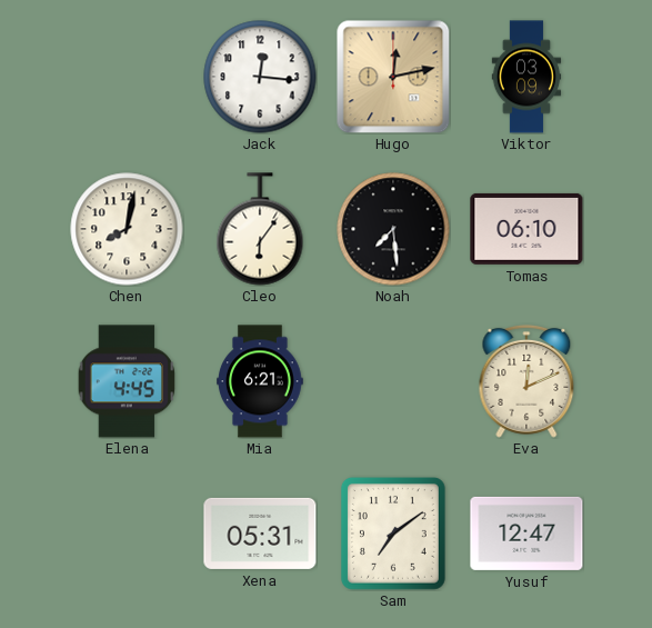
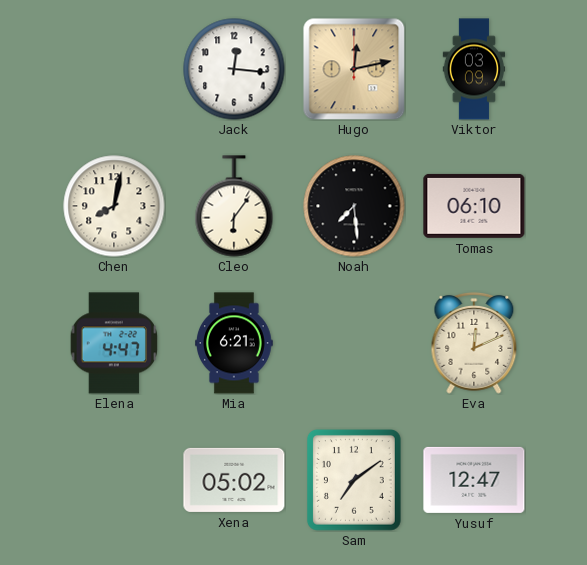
Elena: 4:45 -> 4:47
Xena: 05:31 -> 05:02
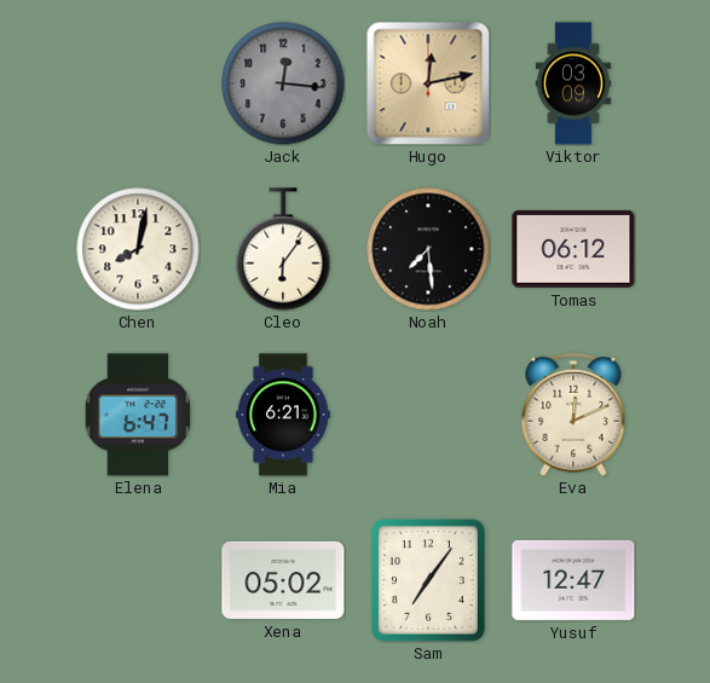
Jack dial: white -> grey
Tomas: 06:10 -> 06:12
Elena: 4:47 -> 6:47
Sam: 7:09 -> 7:06
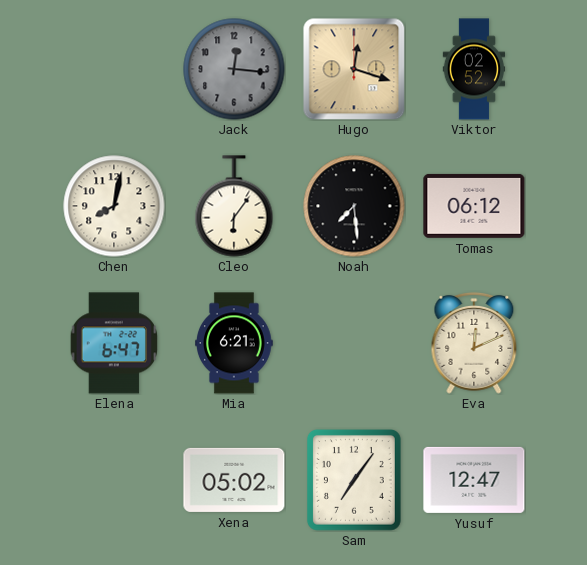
Hugo: 12:13 -> 12:18
Viktor: 03:09 -> 02:52
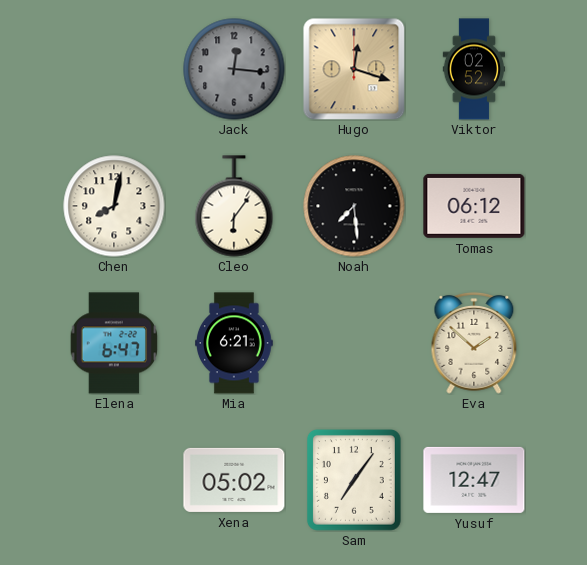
Eva: 12:11 -> 1:52
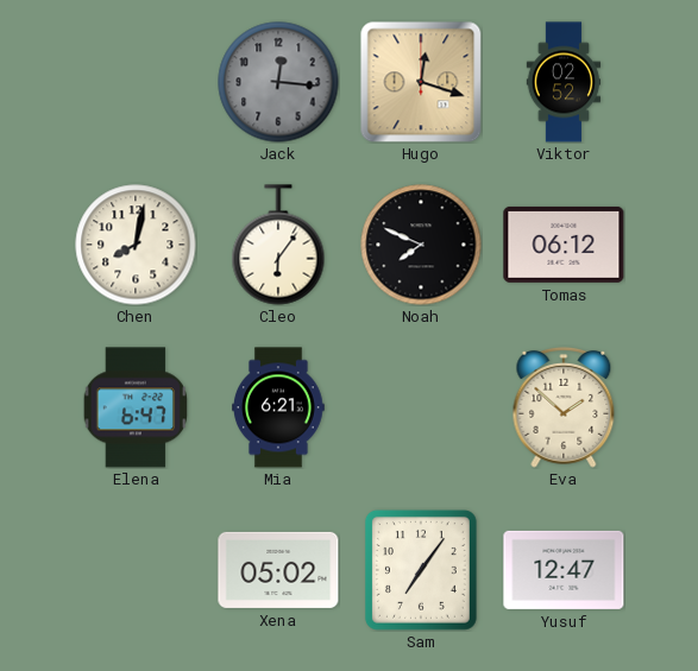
Noah: 7:29 -> 7:49
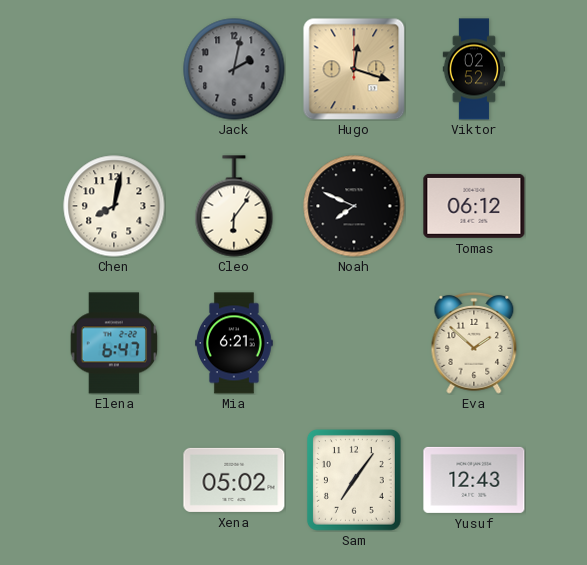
Jack: 12:16 -> 2:02
Yusuf: 12:47 -> 12:43
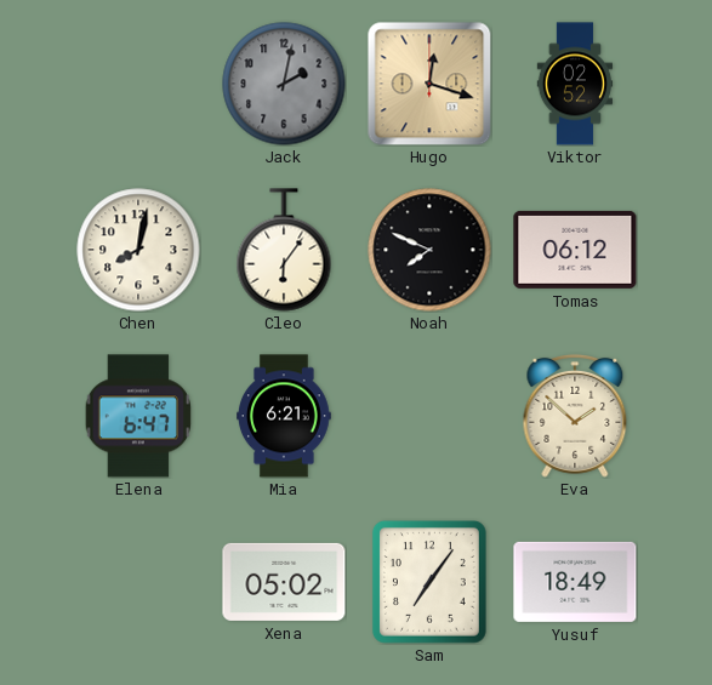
Yusuf: 12:43 -> 18:49
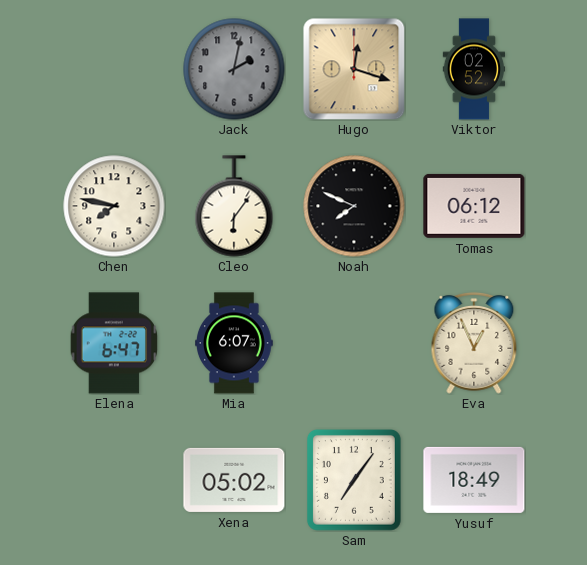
Chen: 8:02 -> 7:47
Mia: 6:21 -> 6:07
Eva: 1:52 -> 12:56
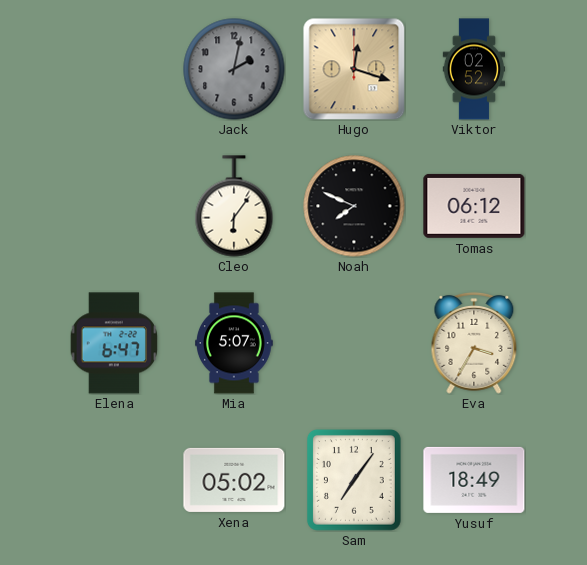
Chen: 7:47 -> none
Mia: 6:07 -> 5:07
Eva: 12:56 -> 3:35
